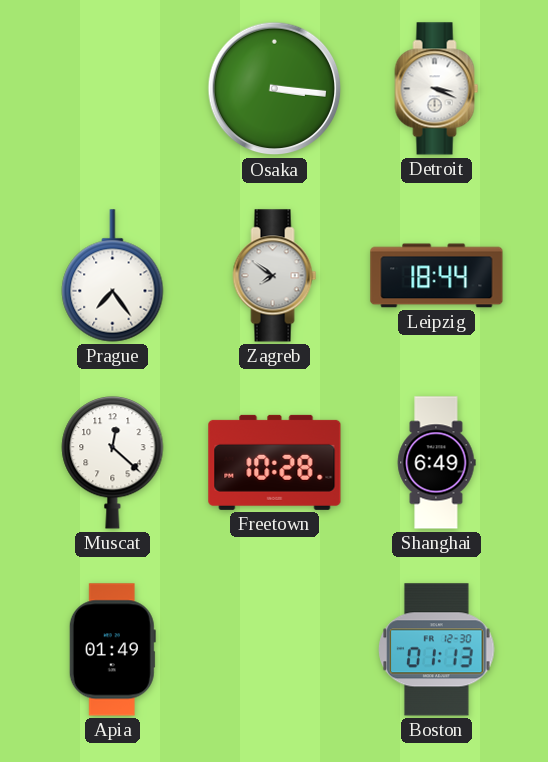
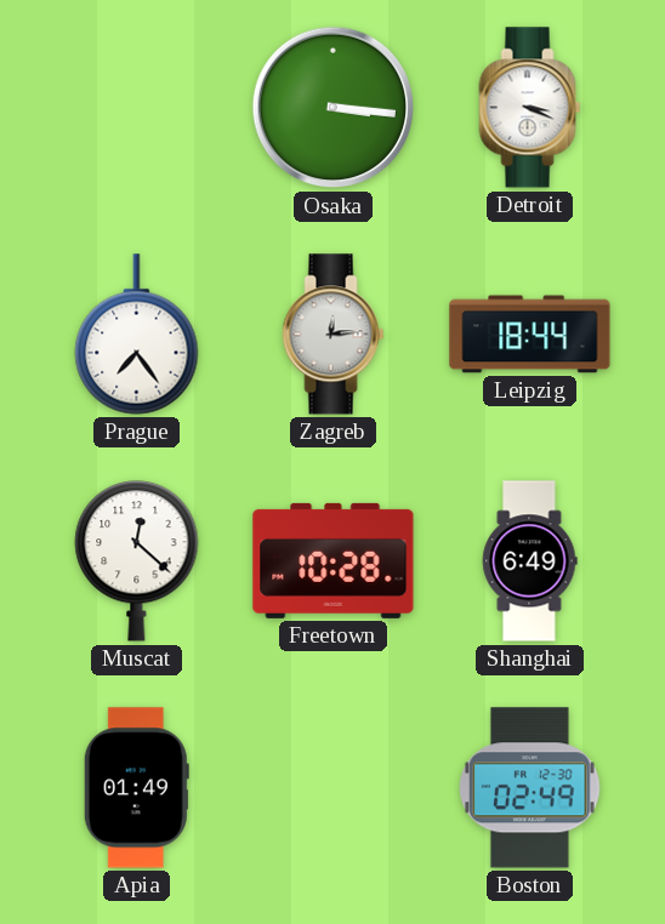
Zagreb: 7:51 -> 12:14
Boston: 01:13 -> 02:49
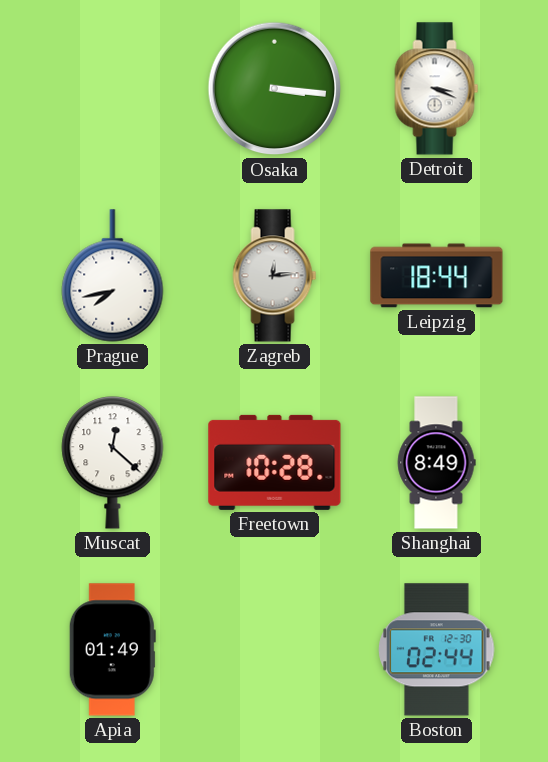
Prague: 7:24 -> 7:43
Shanghai: 6:49 -> 8:49
Boston: 02:49 -> 02:44
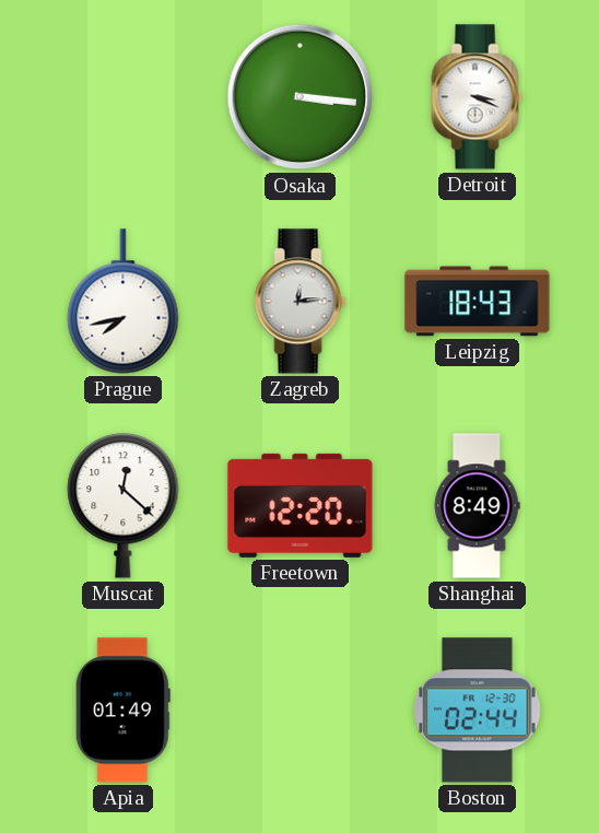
Leipzig: 18:44 -> 18:43
Freetown: 10:28 -> 12:20
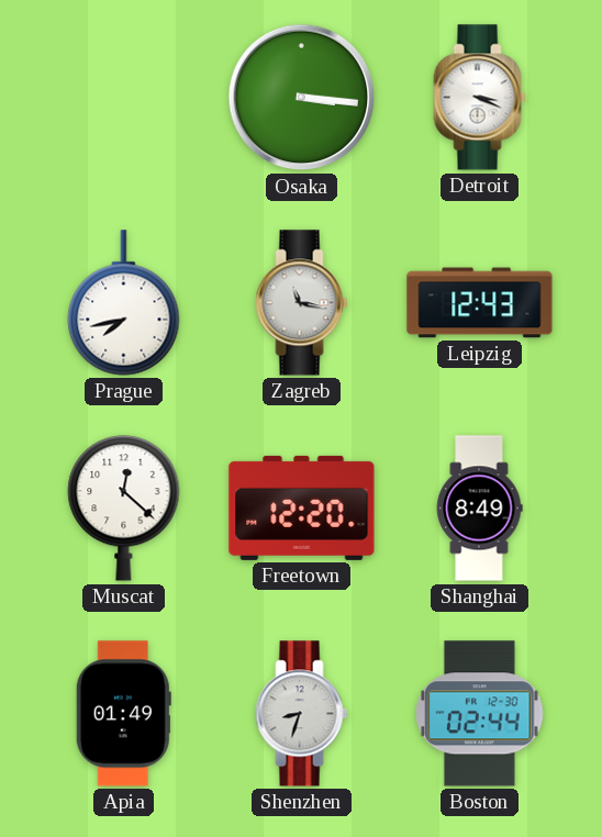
Zagreb: 12:14 -> 11:17
Leipzig: 18:43 -> 12:43
Shenzhen: none -> 8:33
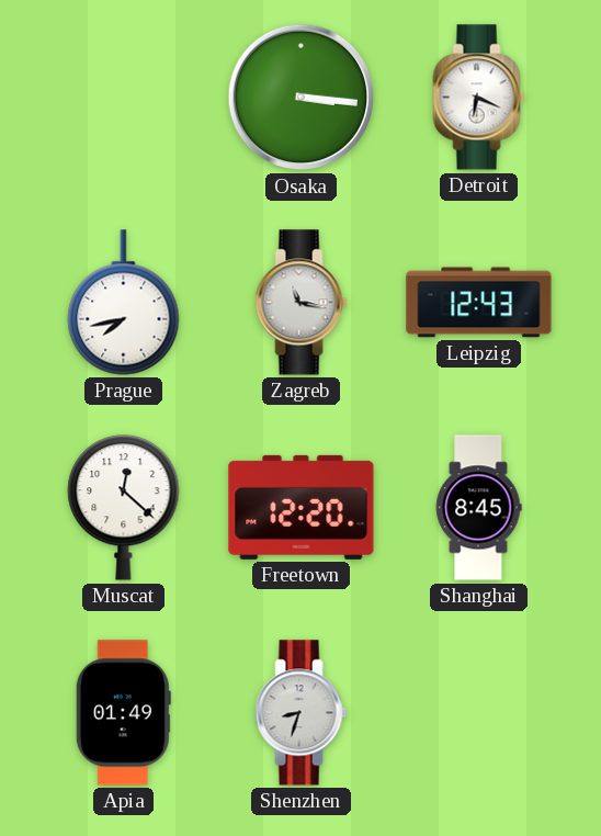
Detroit: 3:19 -> 6:19
Shanghai: 8:49 -> 8:45
Boston: 02:44 -> none
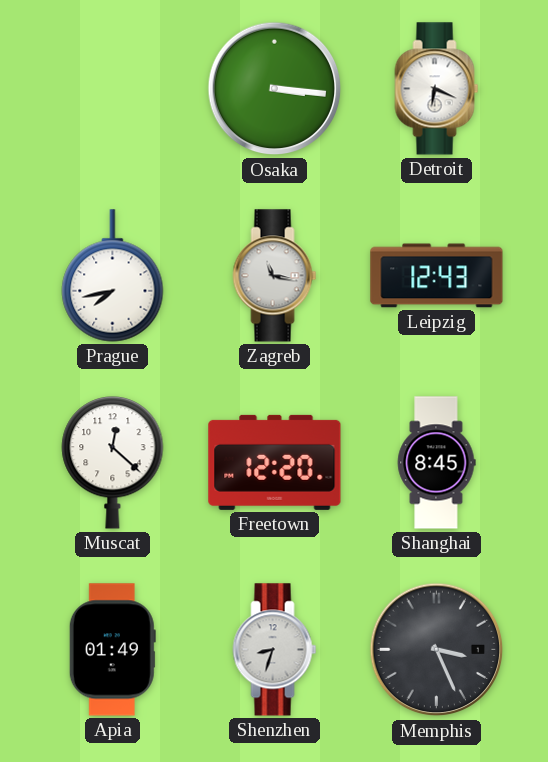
Memphis: none -> 3:26
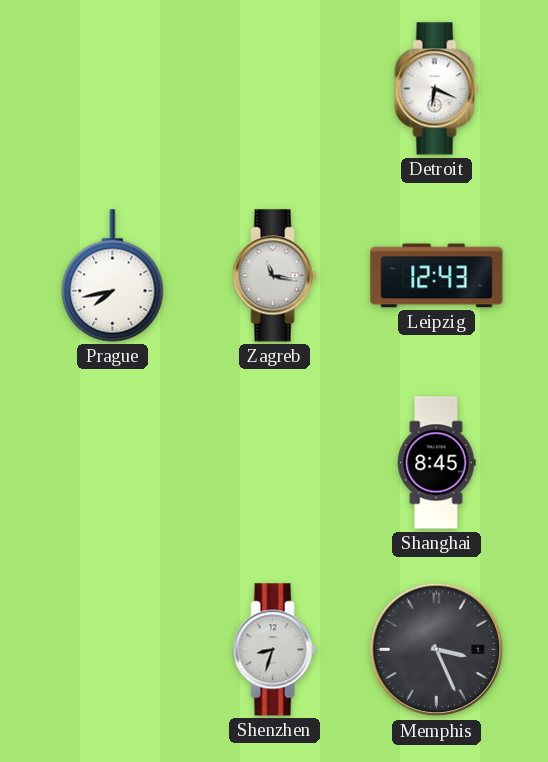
Osaka: 3:16 -> none
Muscat: 12:22 -> none
Freetown: 12:20 -> none
Apia: 01:49 -> none
